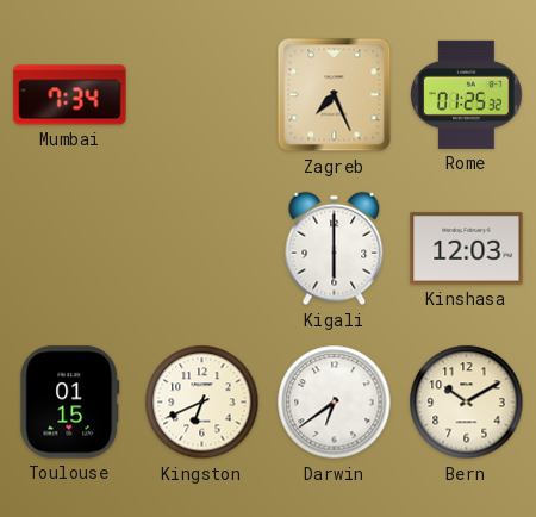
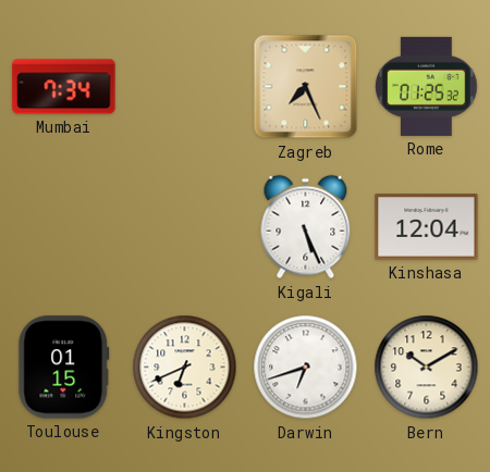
Kigali: 6:00 -> 5:26
Kinshasa: 12:03 -> 12:04
Darwin: 6:39 -> 6:42
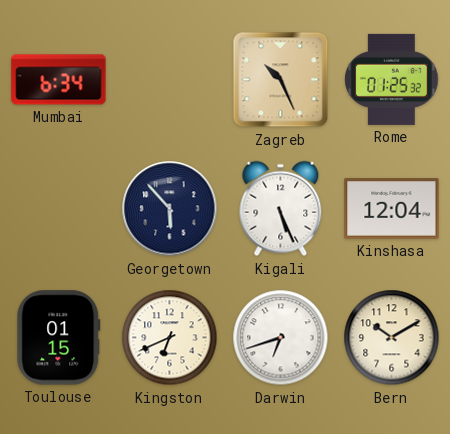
Mumbai: 7:34 -> 6:34
Zagreb: 7:26 -> 10:26
Georgetown: none -> 5:53
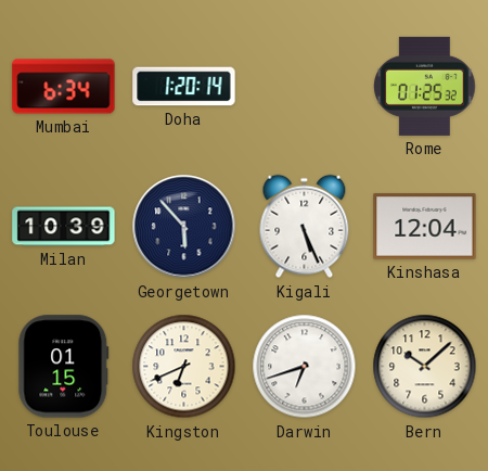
Doha: none -> 1:20
Zagreb: 10:26 -> none
Milan: none -> 10:39
Bern: 10:10 -> 10:08
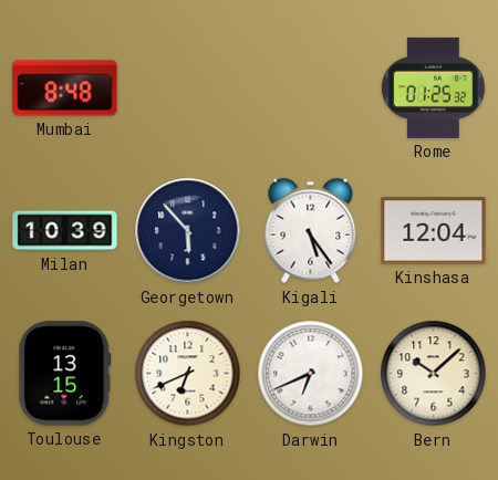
Mumbai: 6:34 -> 8:48
Doha: 1:20 -> none
Kigali: 5:26 -> 5:24
Toulouse: 01:15 -> 13:15
Darwin: 6:42 -> 6:41
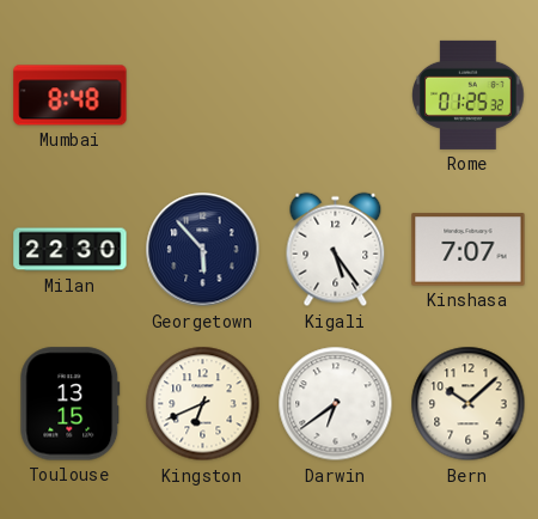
Milan: 10:39 -> 22:30
Kinshasa: 12:04 -> 7:07
Darwin: 6:41 -> 6:39
